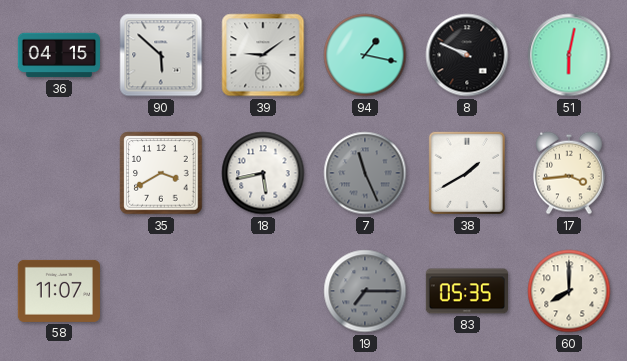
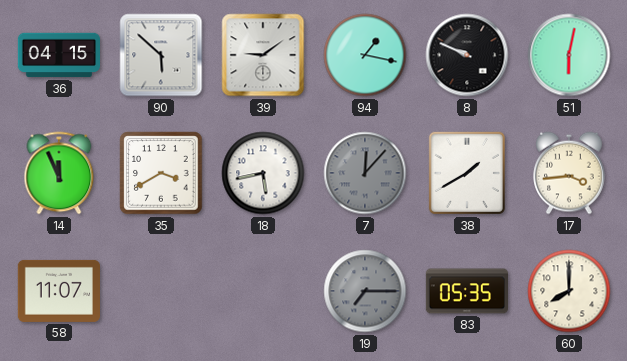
14: none -> 11:56
7: 11:26 -> 12:07
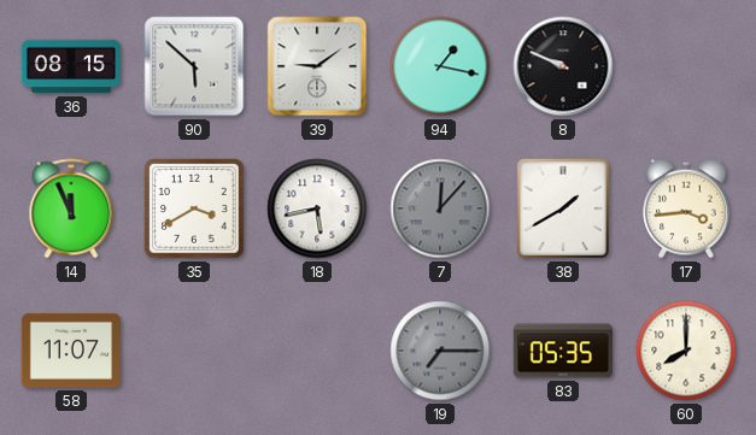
36: 04:15 -> 08:15
51: 6:02 -> none
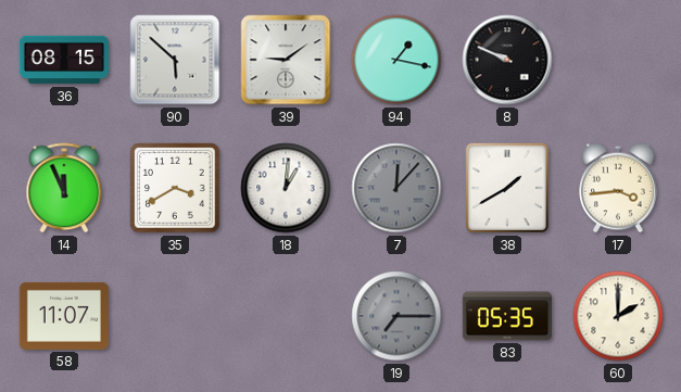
18: 5:43 -> 1:01
60: 8:00 -> 2:00
